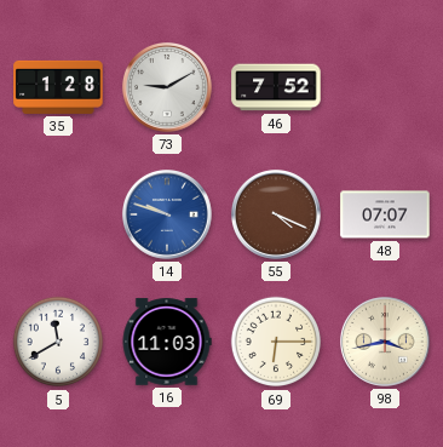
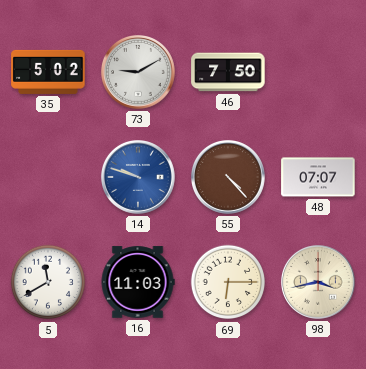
35: 1:28 -> 5:02
46: 7:52 -> 7:50
55: 4:19 -> 4:23
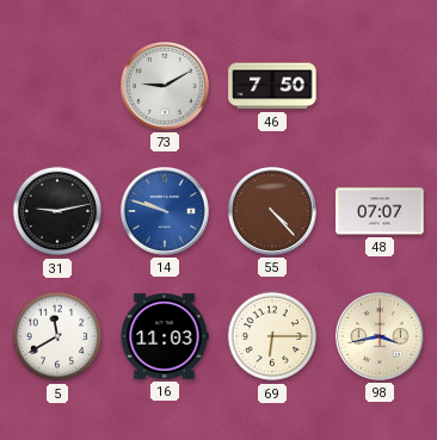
35: 5:02 -> none
31: none -> 9:13
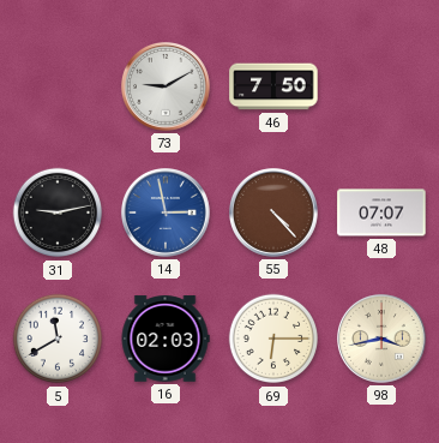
14: 9:48 -> 2:58
16: 11:03 -> 02:03
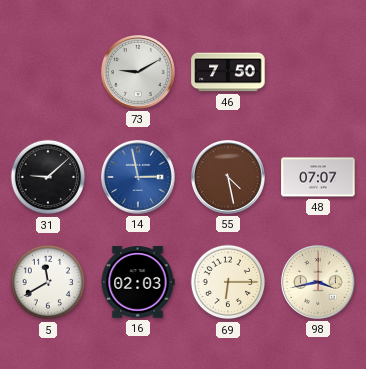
31: 9:13 -> 9:08
55: 4:23 -> 4:28
